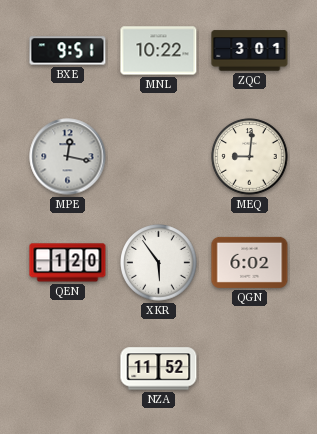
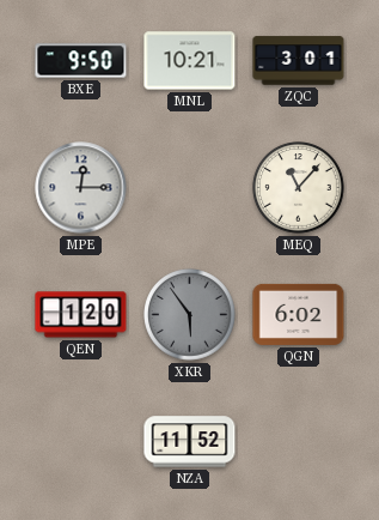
BXE: 9:51 -> 9:50
MNL: 10:22 -> 10:21
MPE: 12:17 -> 12:15
MEQ: 9:01 -> 11:07
XKR dial: white -> grey
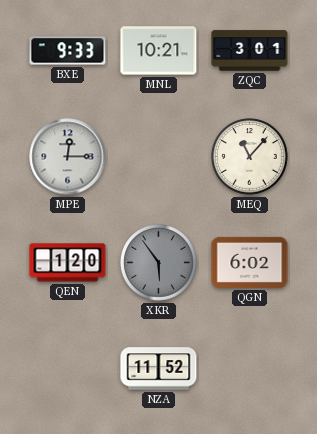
BXE: 9:50 -> 9:33
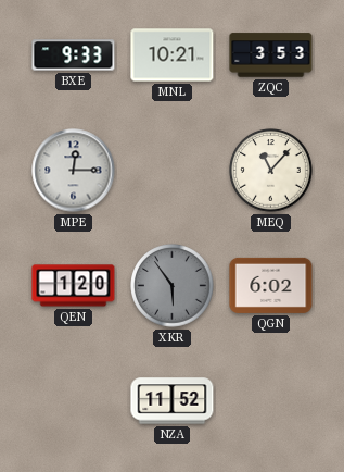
ZQC: 3:01 -> 3:53
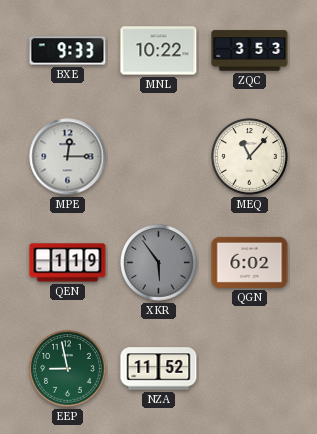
MNL: 10:21 -> 10:22
QEN: 1:20 -> 1:19
EEP: none -> 8:58
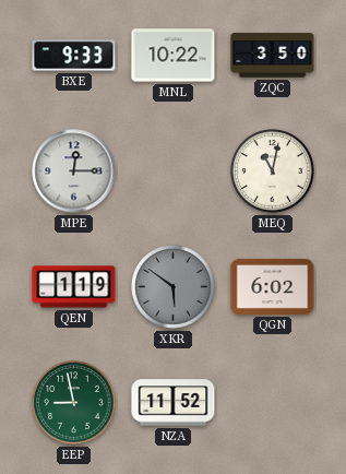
ZQC: 3:53 -> 3:50
MEQ: 11:07 -> 11:02
XKR: 5:54 -> 5:51
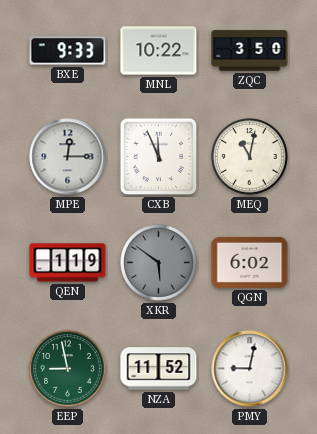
CXB: none -> 11:56
PMY: none -> 9:02
